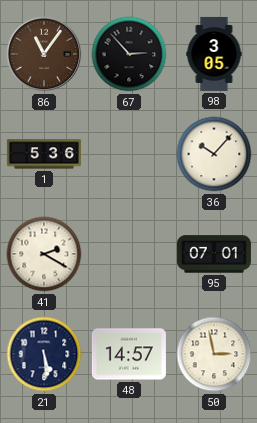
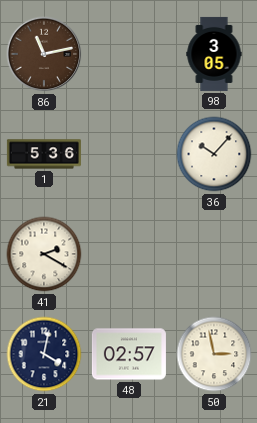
86: 11:06 -> 11:13
67: 2:53 -> none
95: 07:01 -> none
21: 5:29 -> 4:02
48: 14:57 -> 02:57
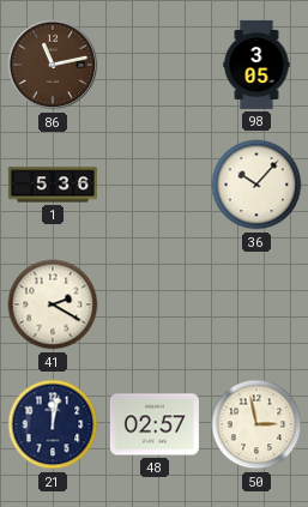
21: 4:02 -> 12:02
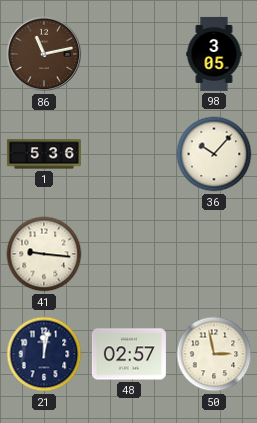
41: 2:20 -> 9:16
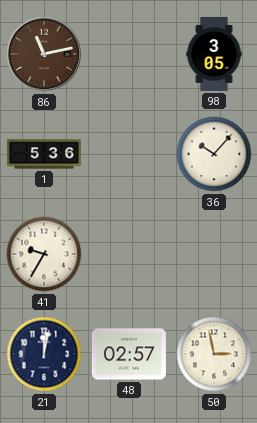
41: 9:16 -> 9:35
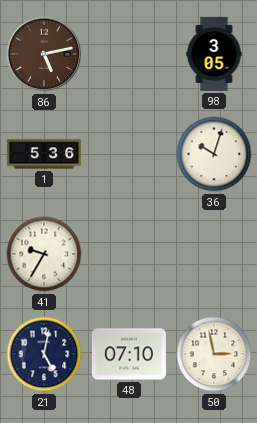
86: 11:13 -> 5:13
36: 10:07 -> 10:03
21: 12:02 -> 5:02
48: 02:57 -> 07:10
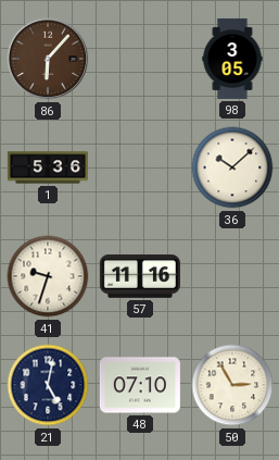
86: 5:13 -> 6:07
36: 10:03 -> 10:08
41: 9:35 -> 9:33
57: none -> 11:16
50: 2:58 -> 2:55
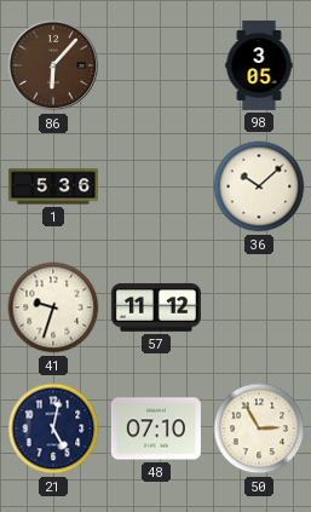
57: 11:16 -> 11:12
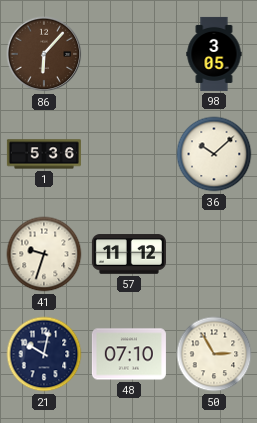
21: 5:02 -> 10:02
